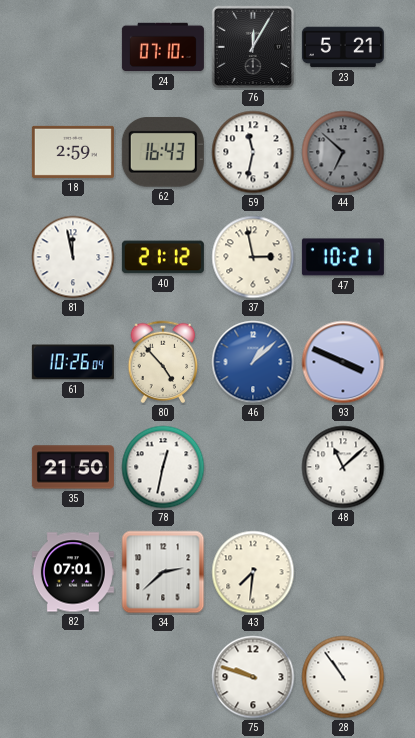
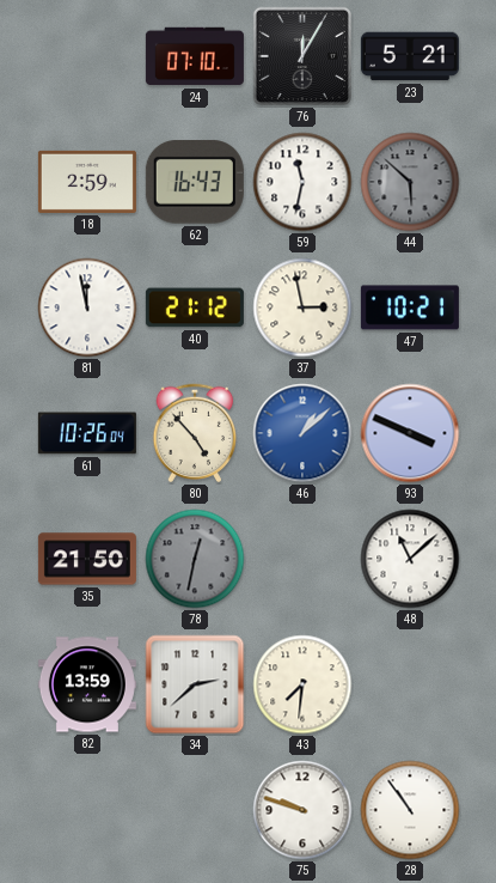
44: 6:52 -> 5:52
78 dial: white -> grey
82: 07:01 -> 13:59
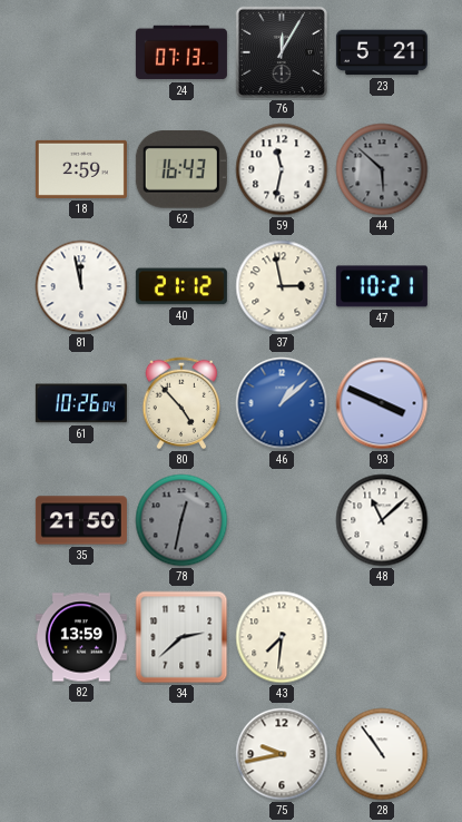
24: 07:10 -> 07:13
75: 9:48 -> 9:43
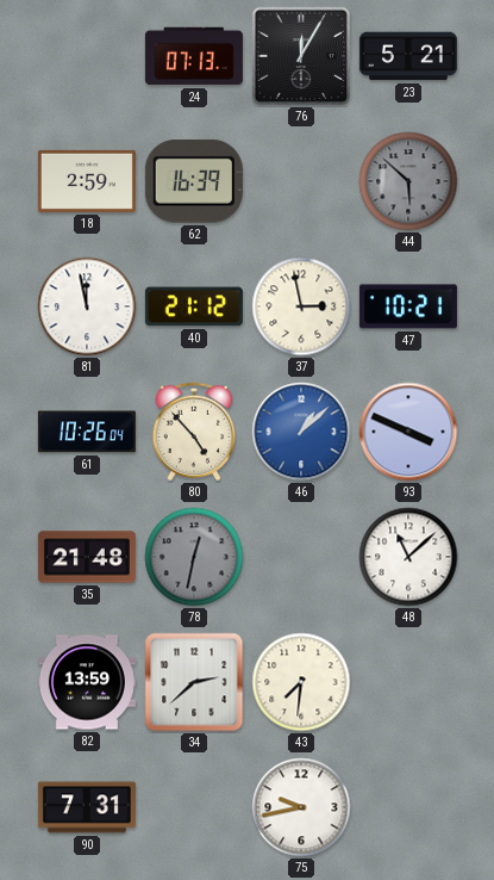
62: 16:43 -> 16:39
59: 11:32 -> none
35: 21:50 -> 21:48
90: none -> 7:31
28: 10:54 -> none
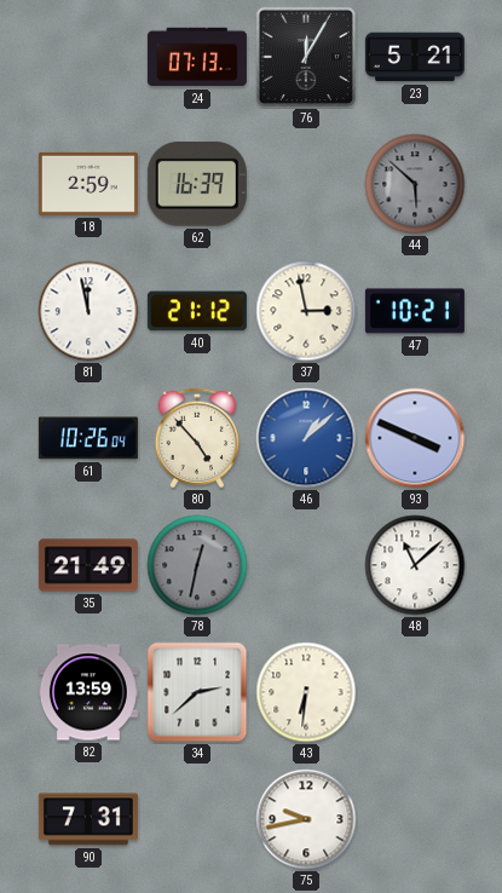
35: 21:48 -> 21:49
43: 7:31 -> 6:31
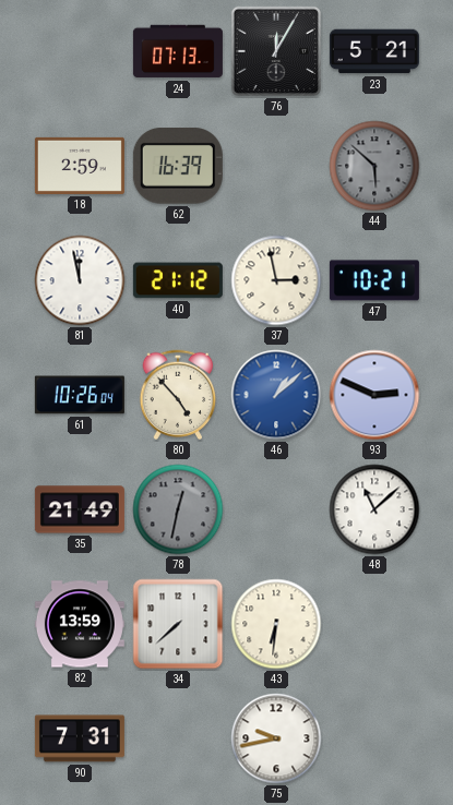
93: 3:49 -> 2:49
34: 2:38 -> 7:38
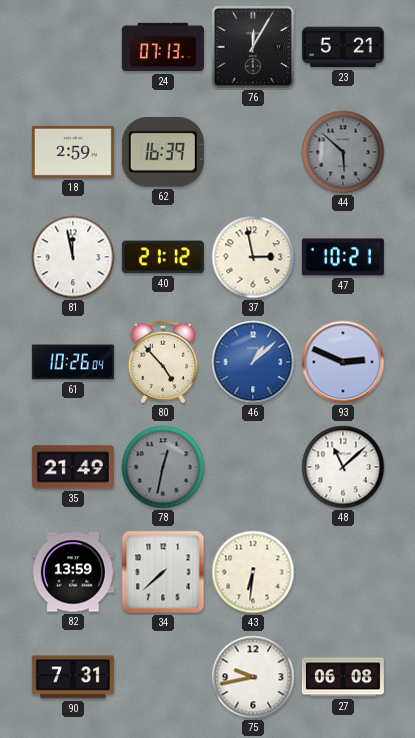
27: none -> 06:08
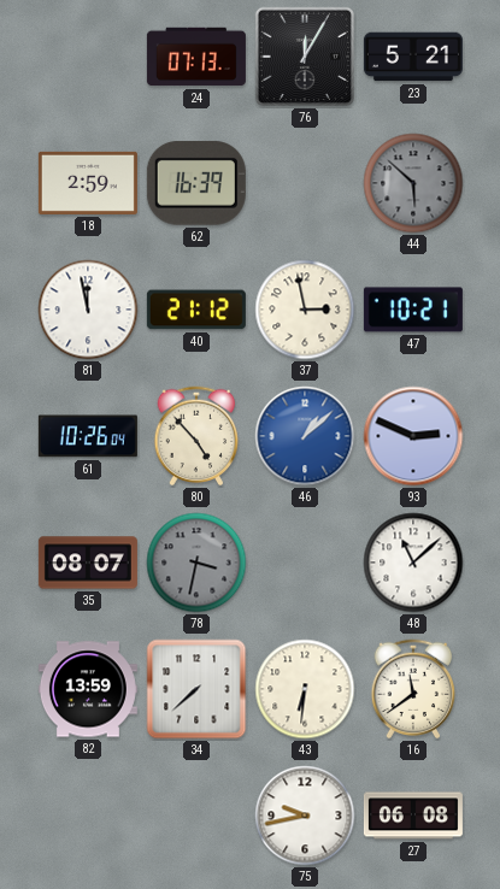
35: 21:49 -> 08:07
78: 12:32 -> 3:32
16: none -> 11:39
90: 7:31 -> none
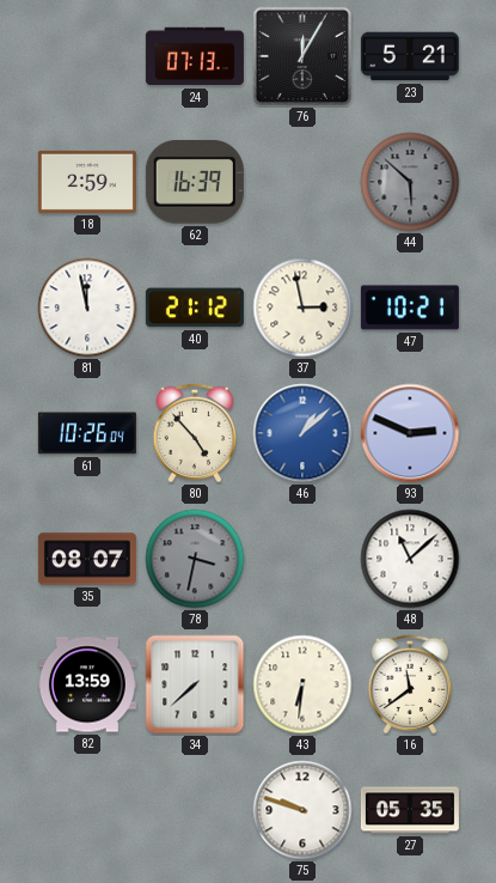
75: 9:43 -> 9:48
27: 06:08 -> 05:35
